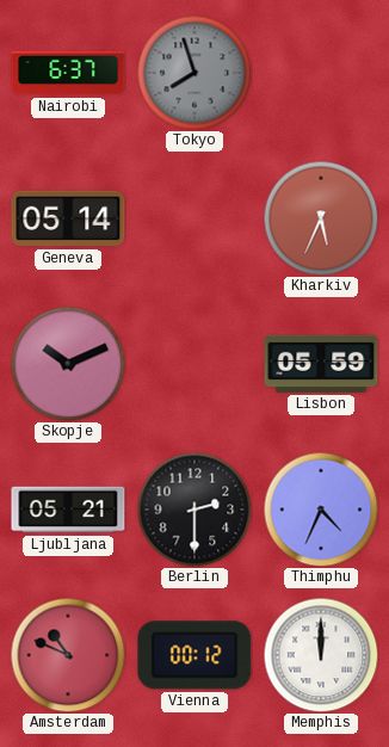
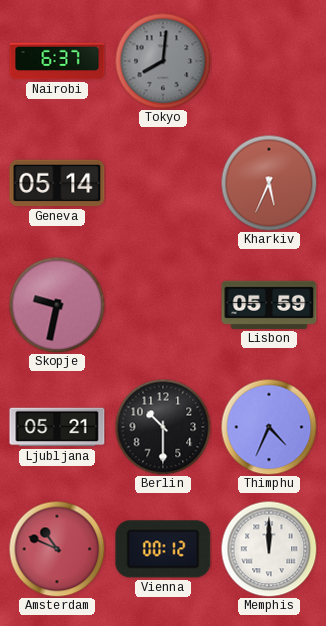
Tokyo: 7:57 -> 8:01
Skopje: 10:11 -> 9:32
Berlin: 2:30 -> 10:30
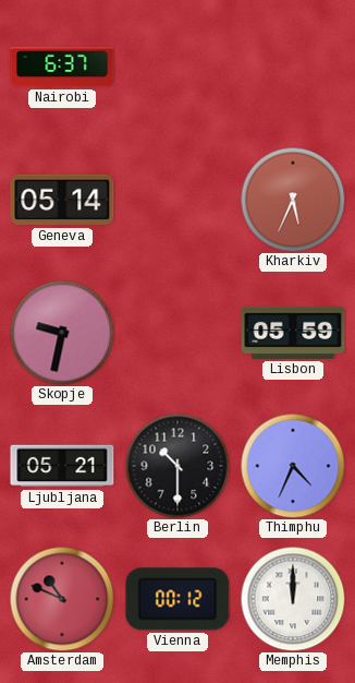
Tokyo: 8:01 -> none
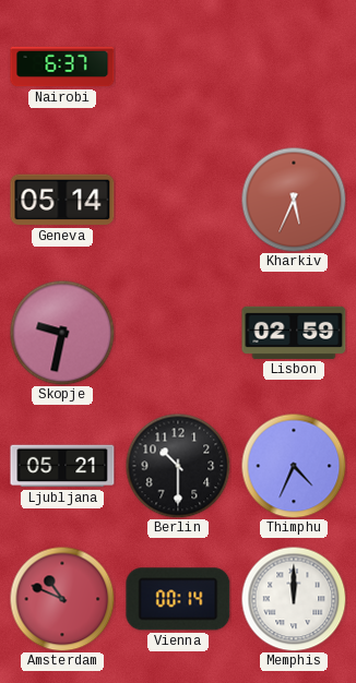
Lisbon: 05:59 -> 02:59
Vienna: 00:12 -> 00:14
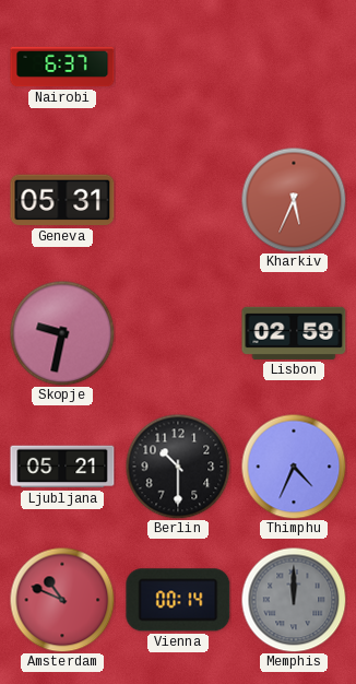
Geneva: 05:14 -> 05:31
Memphis dial: white -> grey
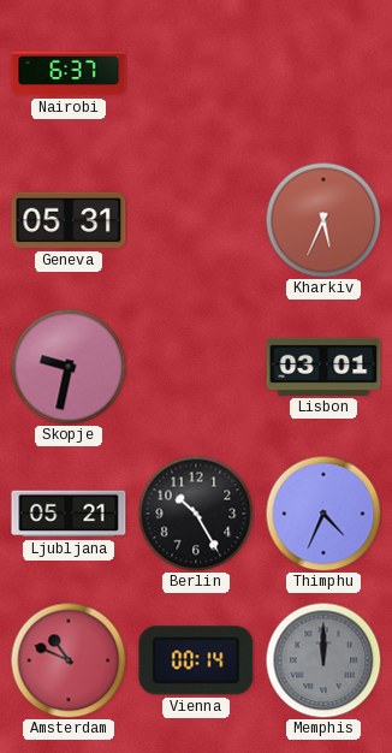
Lisbon: 02:59 -> 03:01
Berlin: 10:30 -> 10:25
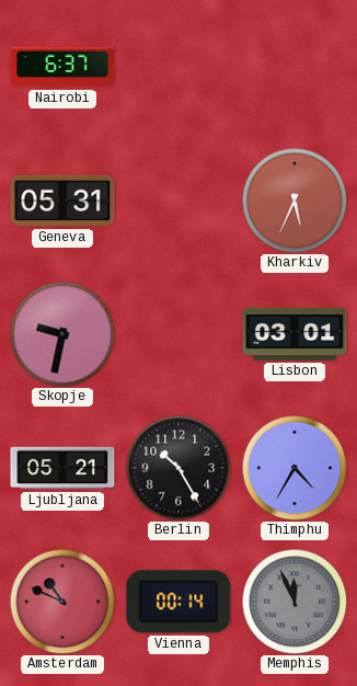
Thimphu: 4:34 -> 4:35
Memphis: 12:00 -> 11:56
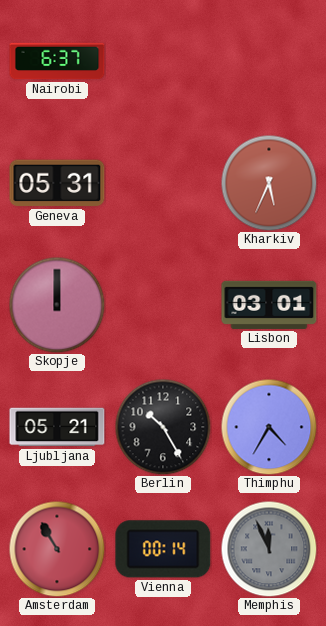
Skopje: 9:32 -> 12:00
Amsterdam: 10:49 -> 10:55
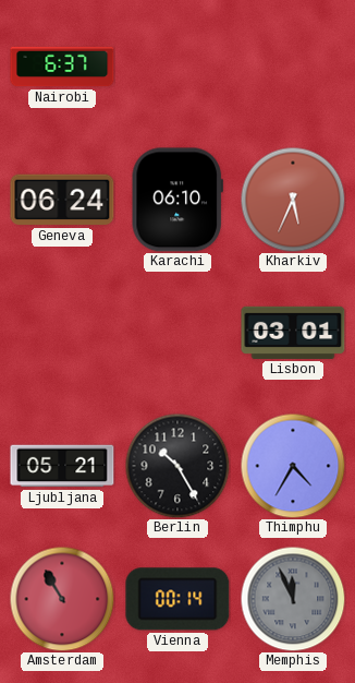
Geneva: 05:31 -> 06:24
Karachi: none -> 06:10
Skopje: 12:00 -> none
